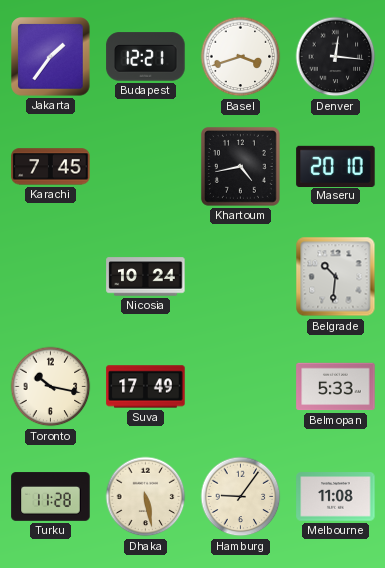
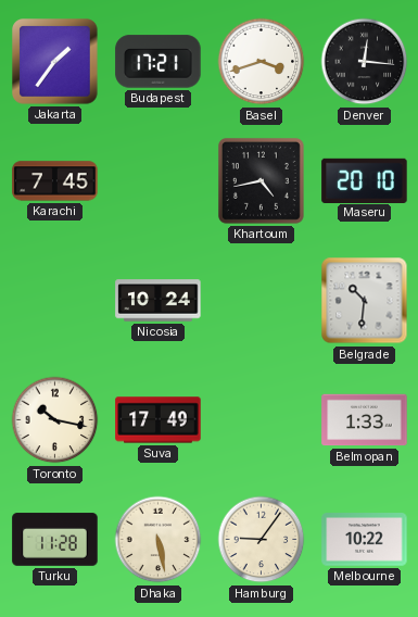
Budapest: 12:21 -> 17:21
Belmopan: 5:33 -> 1:33
Melbourne: 11:08 -> 10:22
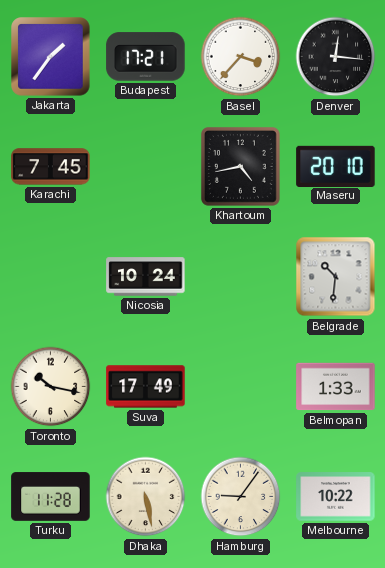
Basel: 3:42 -> 3:37
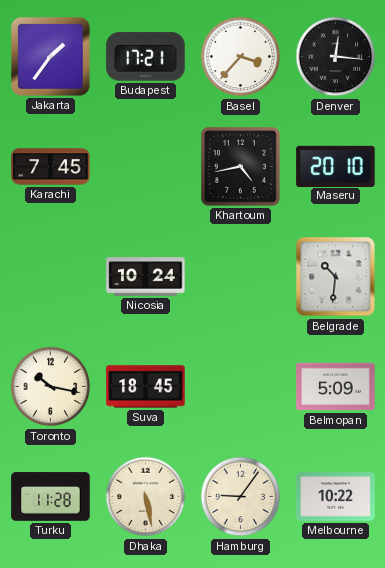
Suva: 17:49 -> 18:45
Belmopan: 1:33 -> 5:09
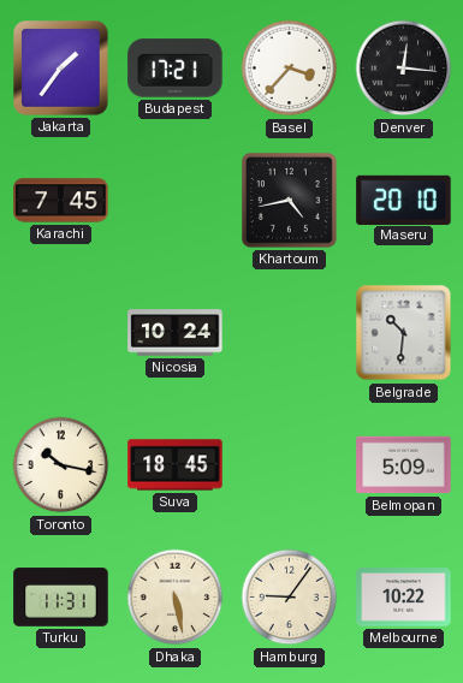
Turku: 11:28 -> 11:31
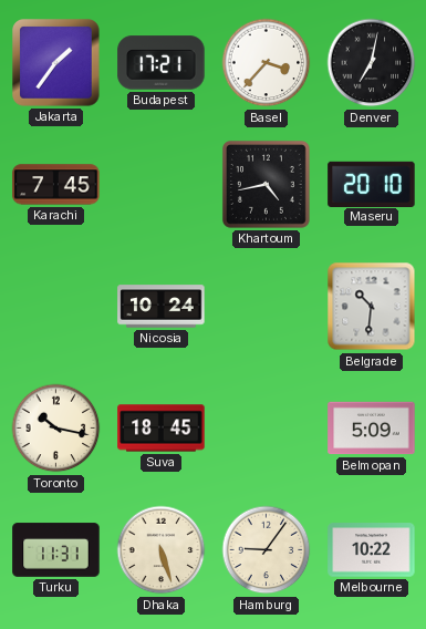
Denver: 12:16 -> 7:02
Dhaka: 5:28 -> 5:27
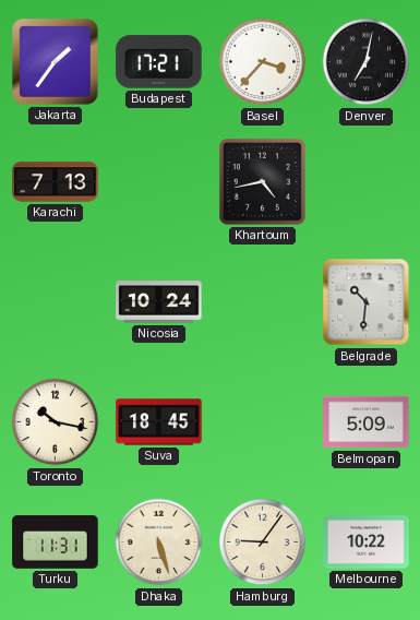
Karachi: 7:45 -> 7:13
Maseru: 20:10 -> none
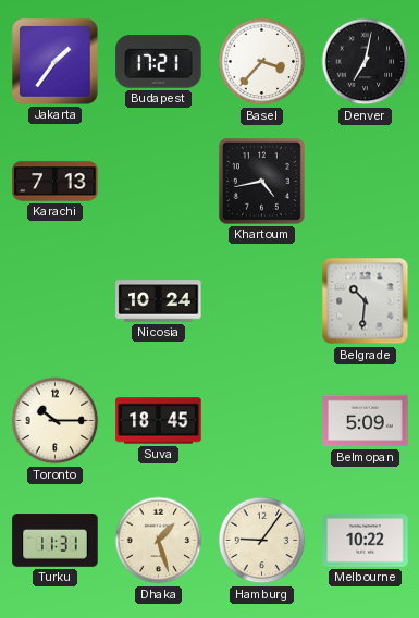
Toronto: 10:17 -> 10:15
Dhaka: 5:27 -> 1:27
